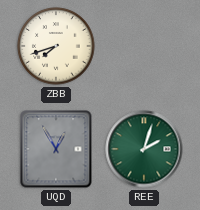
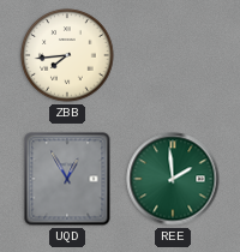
ZBB: 7:42 -> 7:44
REE: 2:03 -> 1:59
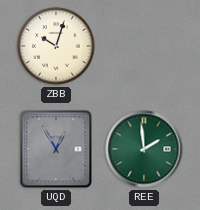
ZBB: 7:44 -> 10:03
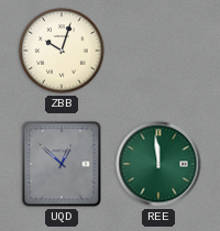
UQD: 12:55 -> 12:52
REE: 1:59 -> 11:59
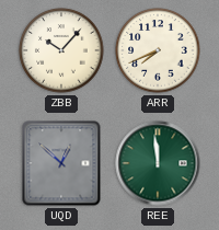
ZBB: 10:03 -> 10:07
ARR: none -> 7:41
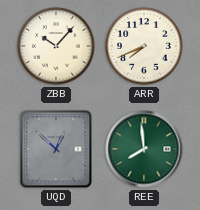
REE: 11:59 -> 7:59
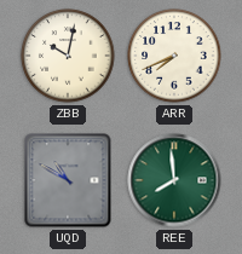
ZBB: 10:07 -> 10:02
UQD: 12:52 -> 10:50
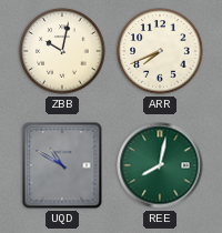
REE: 7:59 -> 8:02
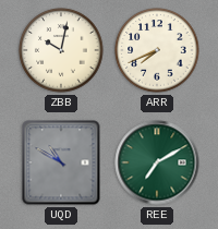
REE: 8:02 -> 7:10
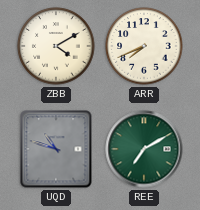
ZBB: 10:02 -> 4:10
UQD: 10:50 -> 10:48
